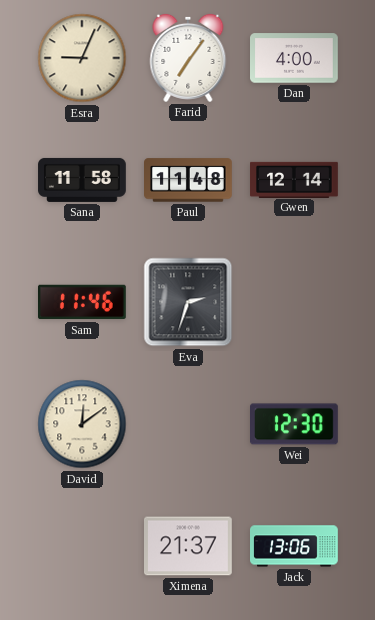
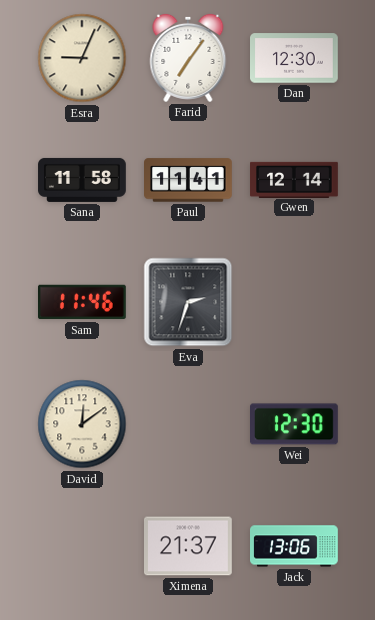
Dan: 4:00 -> 12:30
Paul: 11:48 -> 11:41
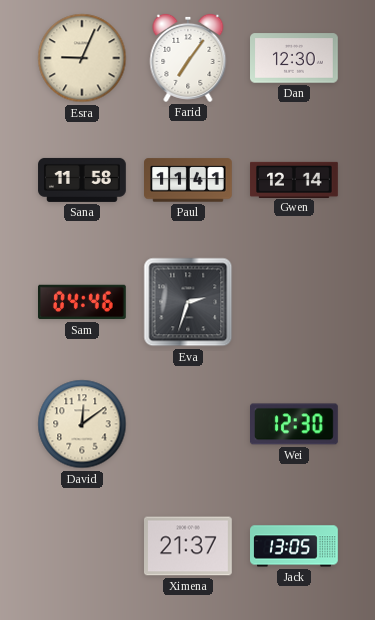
Sam: 11:46 -> 04:46
Jack: 13:06 -> 13:05
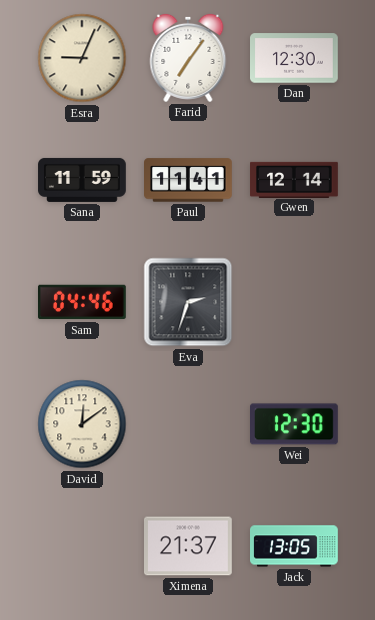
Sana: 11:58 -> 11:59
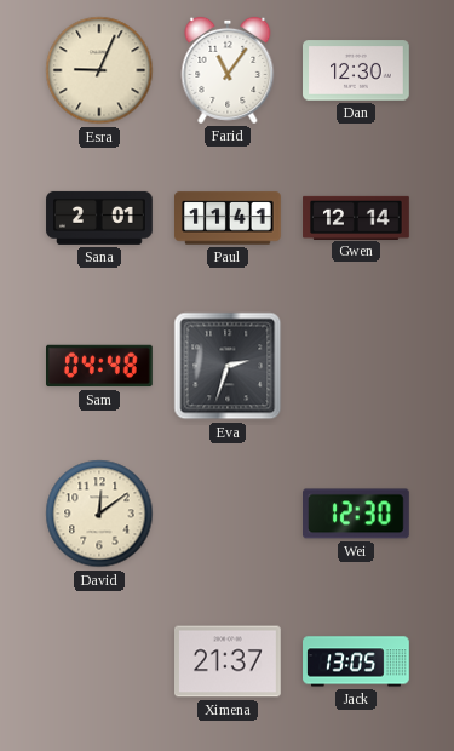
Farid: 7:06 -> 11:06
Sana: 11:59 -> 2:01
Sam: 04:46 -> 04:48
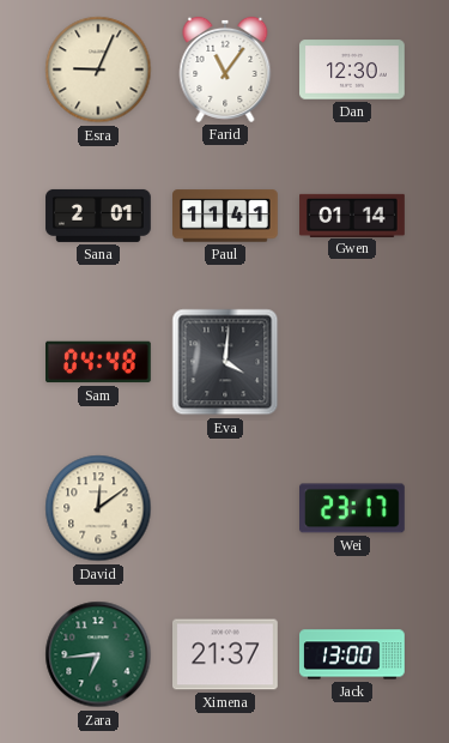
Gwen: 12:14 -> 01:14
Eva: 2:33 -> 4:01
Wei: 12:30 -> 23:17
Zara: none -> 6:44
Jack: 13:05 -> 13:00
